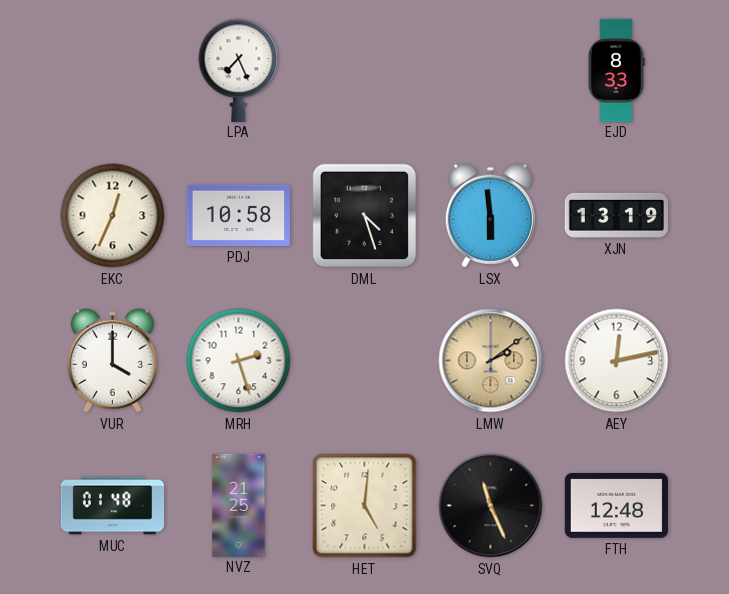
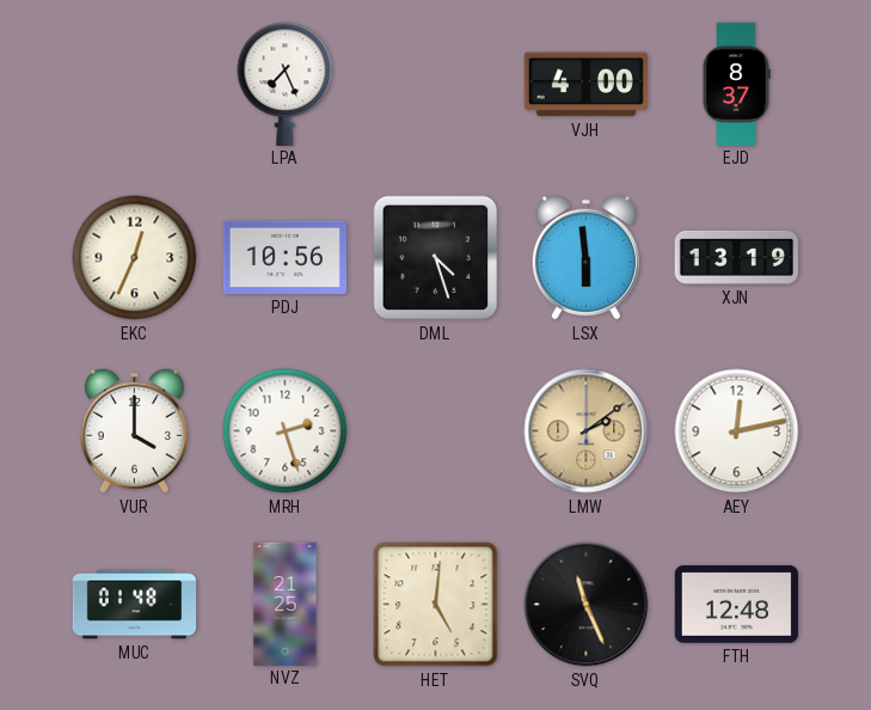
VJH: none -> 4:00
EJD: 8:33 -> 8:37
PDJ: 10:58 -> 10:56
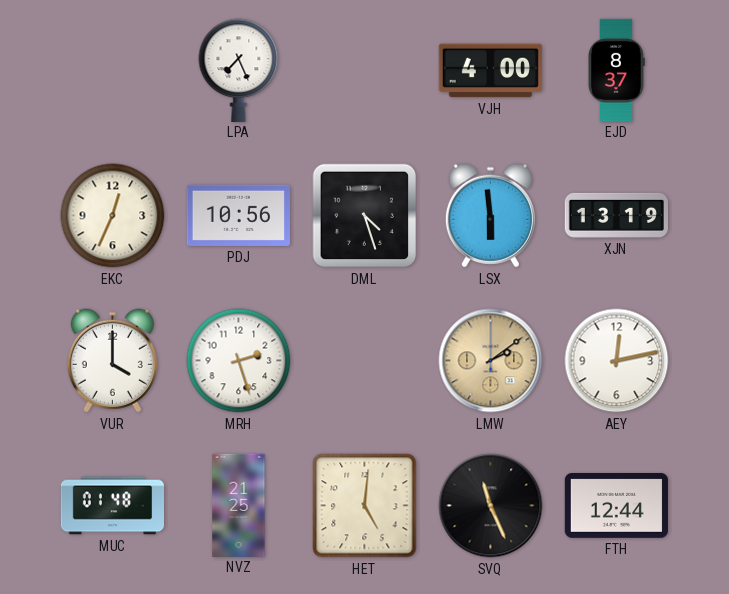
FTH: 12:48 -> 12:44
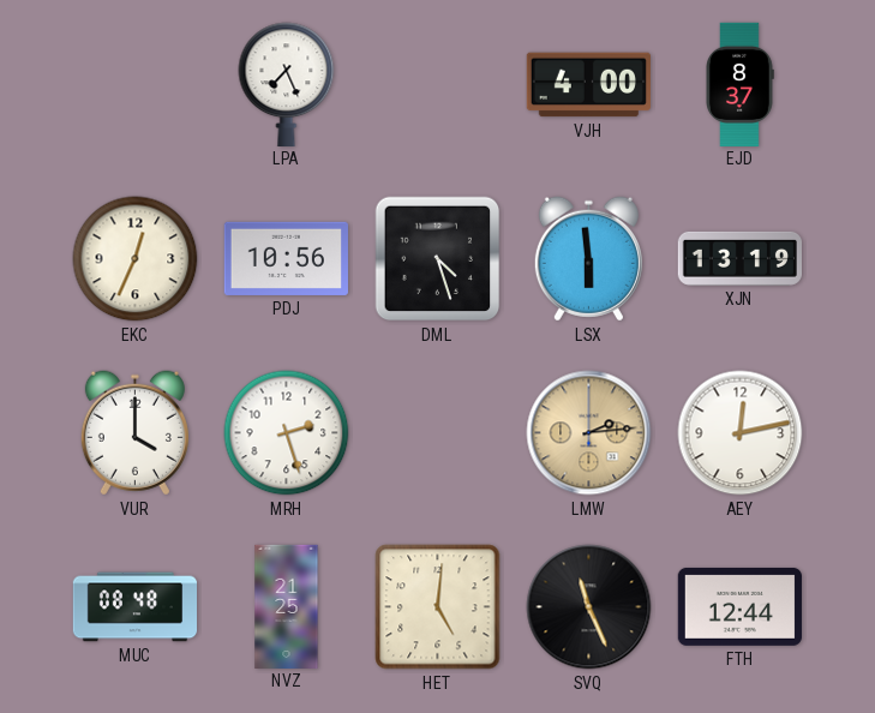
LMW: 2:09 -> 2:14
MUC: 01:48 -> 08:48
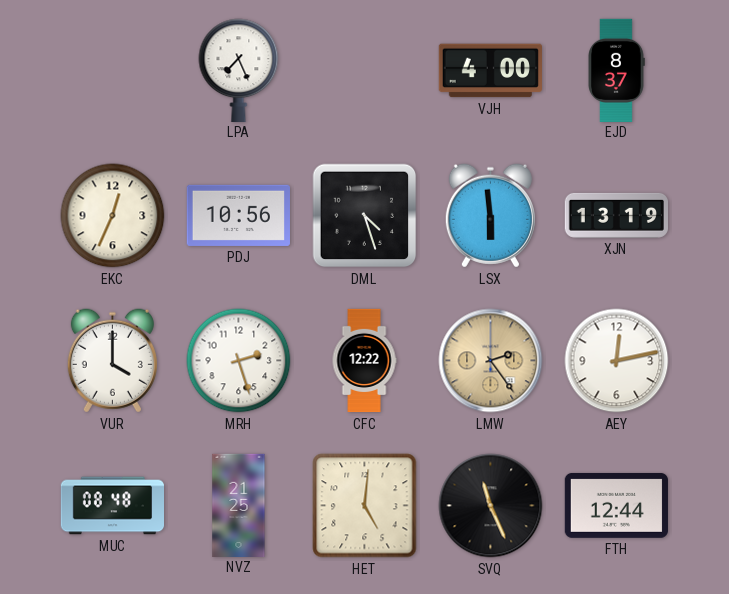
CFC: none -> 12:22
LMW: 2:14 -> 2:24
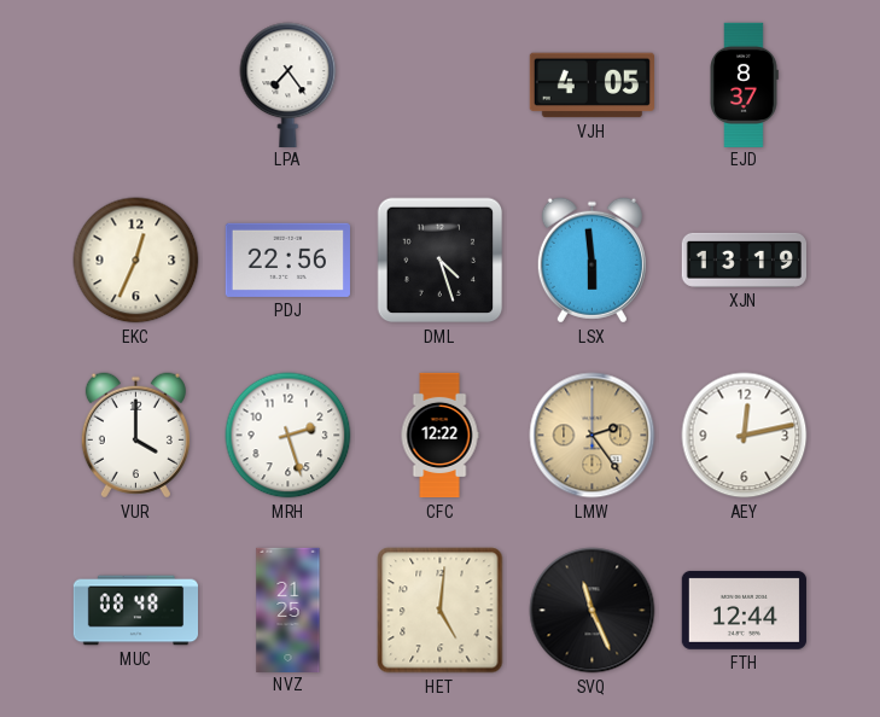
LPA: 7:26 -> 7:24
VJH: 4:00 -> 4:05
PDJ: 10:56 -> 22:56
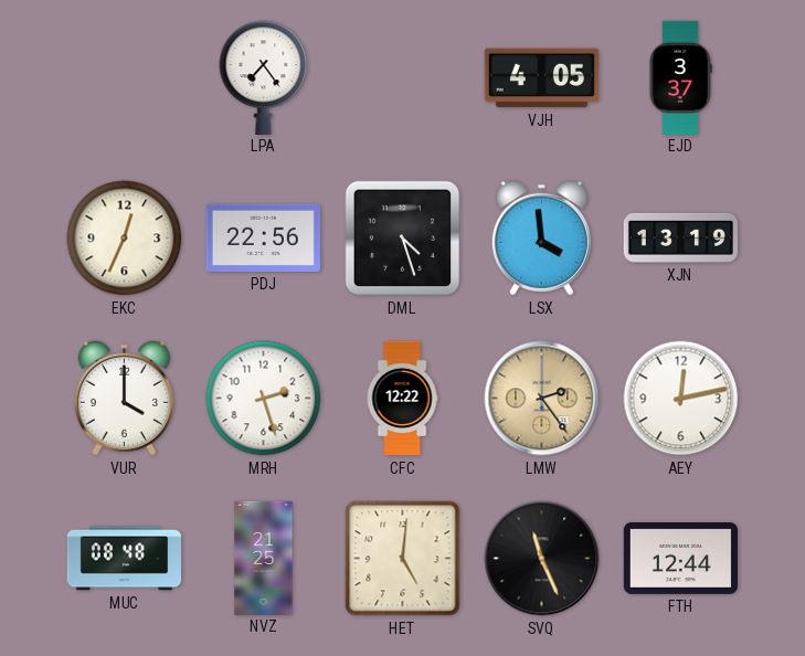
EJD: 8:37 -> 3:37
LSX: 5:59 -> 3:59
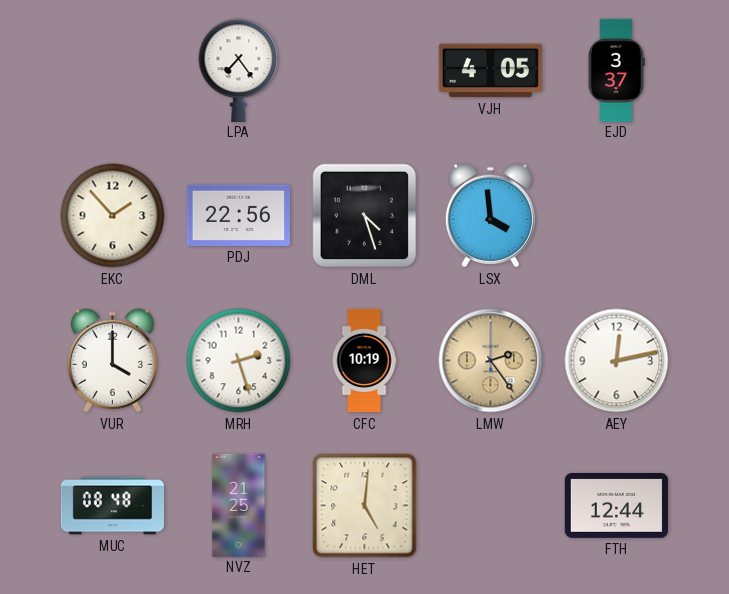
EKC: 12:34 -> 1:53
XJN: 13:19 -> none
CFC: 12:22 -> 10:19
SVQ: 11:26 -> none
